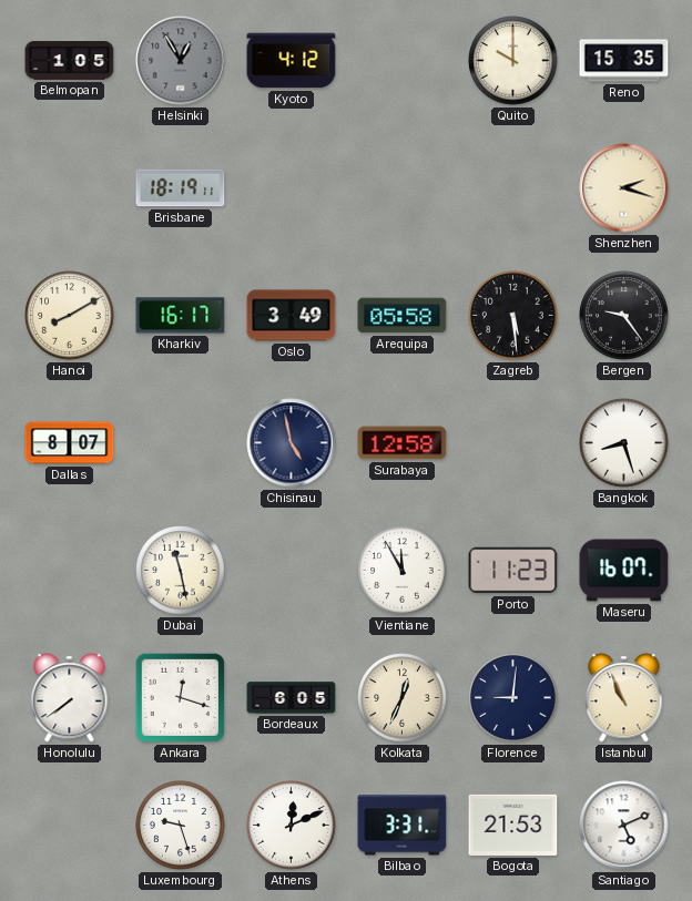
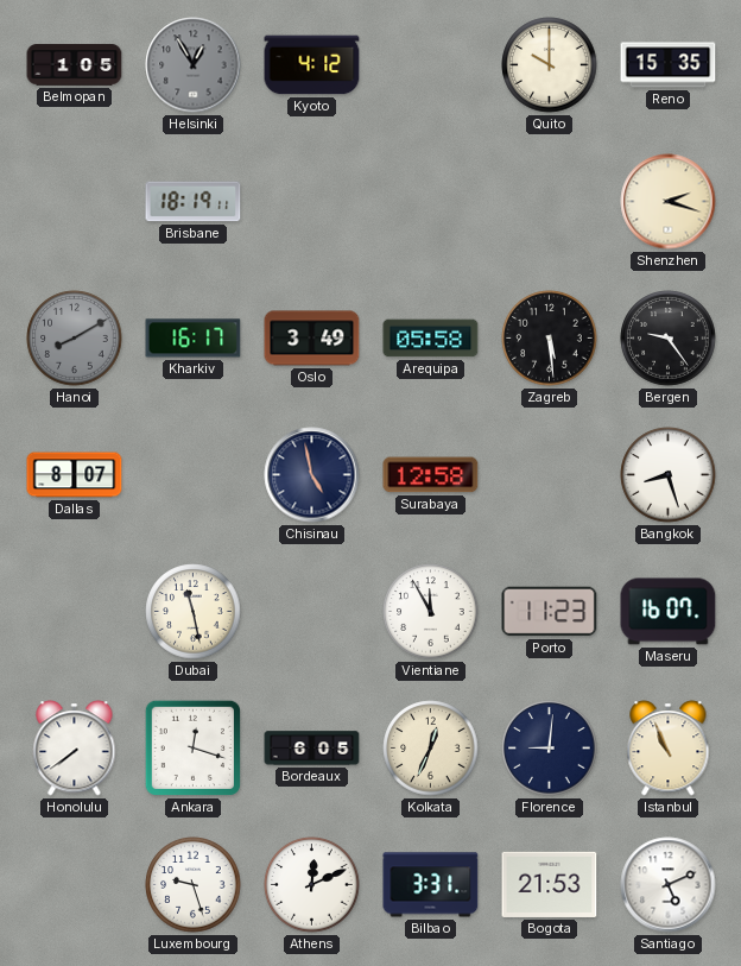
Hanoi dial: cream -> grey
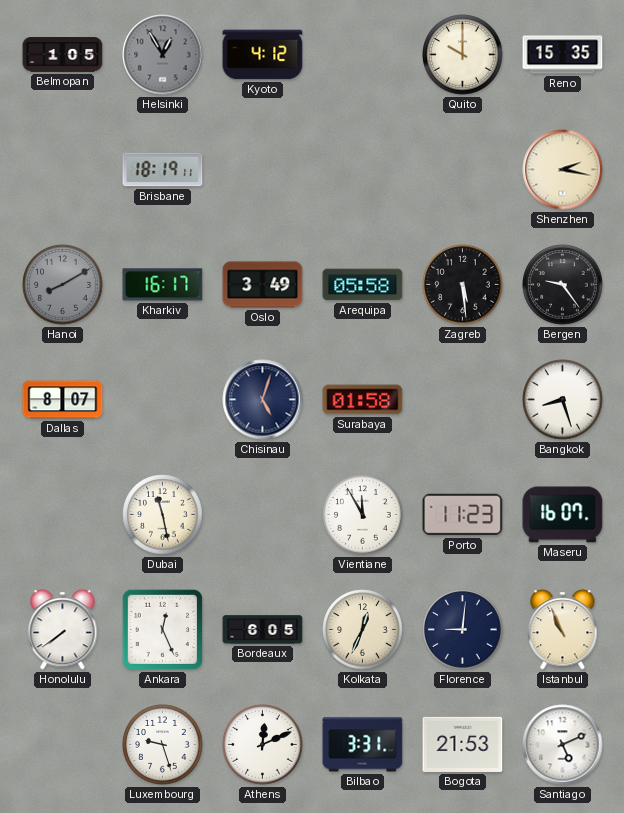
Shenzhen: 2:18 -> 2:17
Chisinau: 4:58 -> 5:03
Surabaya: 12:58 -> 01:58
Ankara: 12:18 -> 12:26
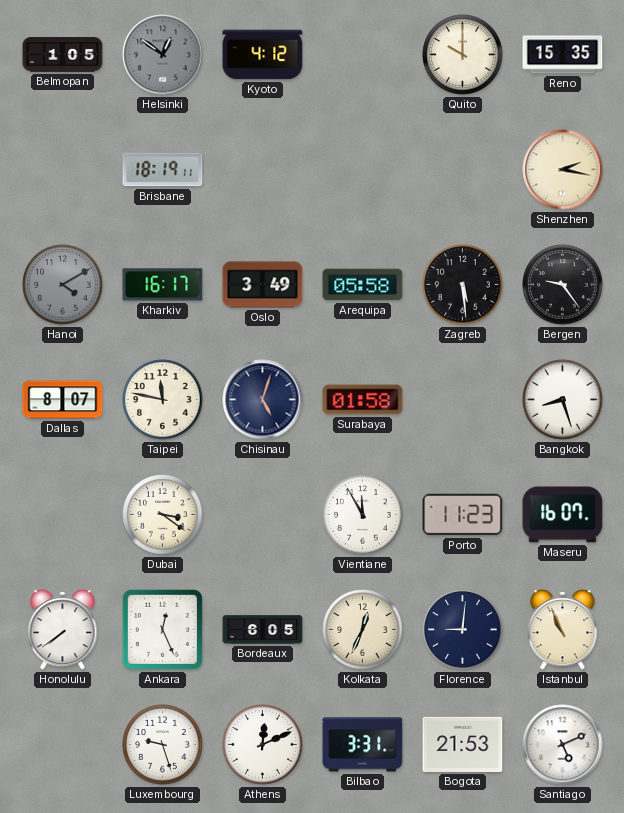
Helsinki: 12:55 -> 12:51
Hanoi: 8:10 -> 4:10
Taipei: none -> 11:47
Dubai: 11:28 -> 3:21
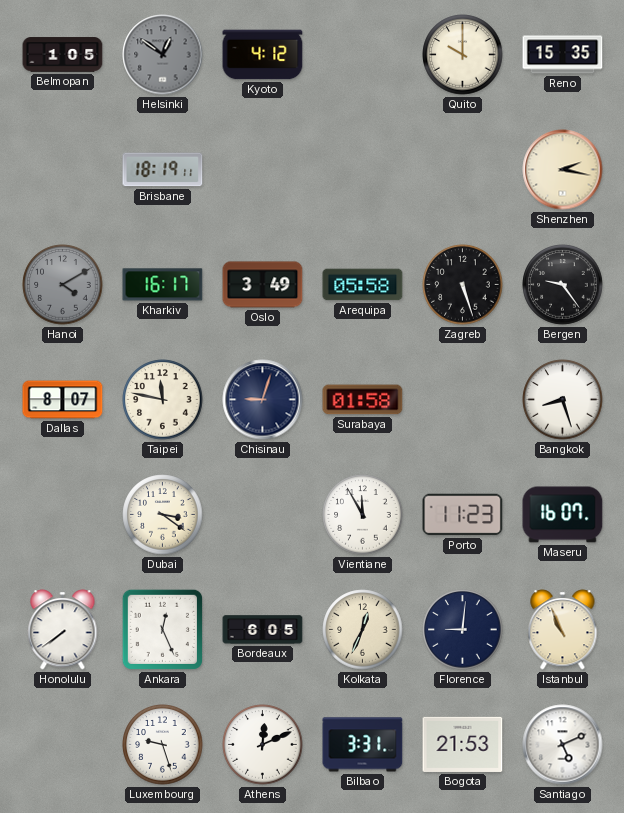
Zagreb: 5:29 -> 5:27
Chisinau: 5:03 -> 9:03
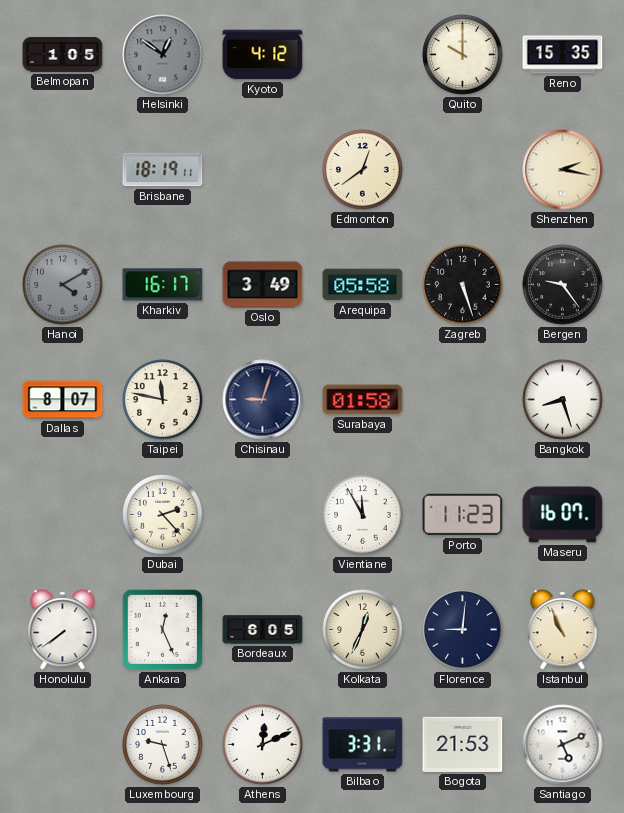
Edmonton: none -> 12:39
Dubai: 3:21 -> 2:23
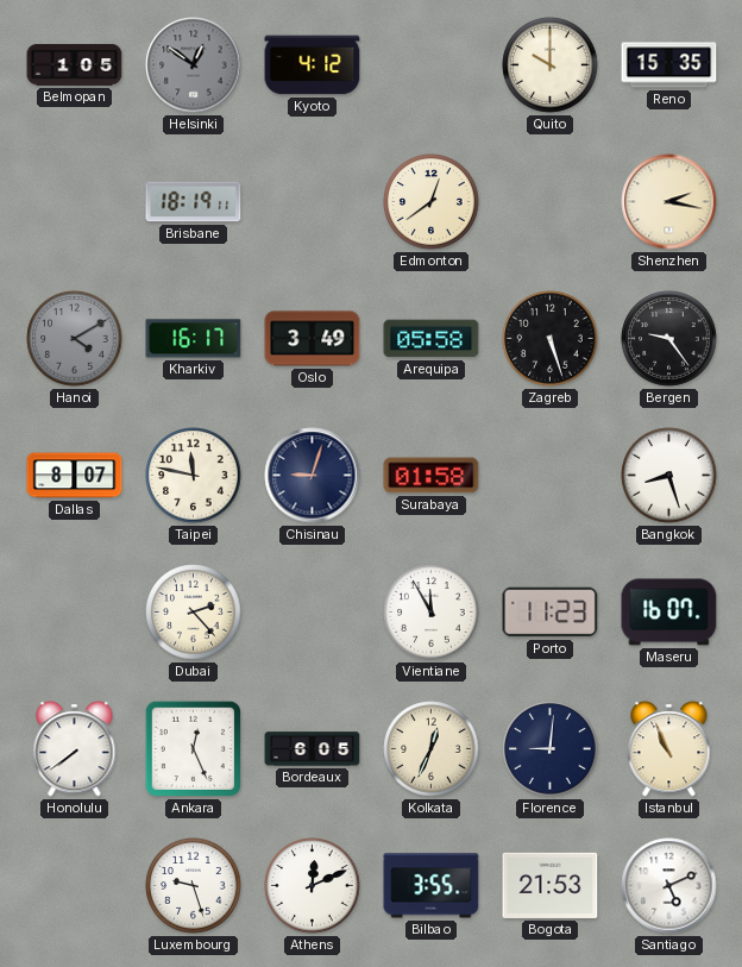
Bilbao: 3:31 -> 3:55
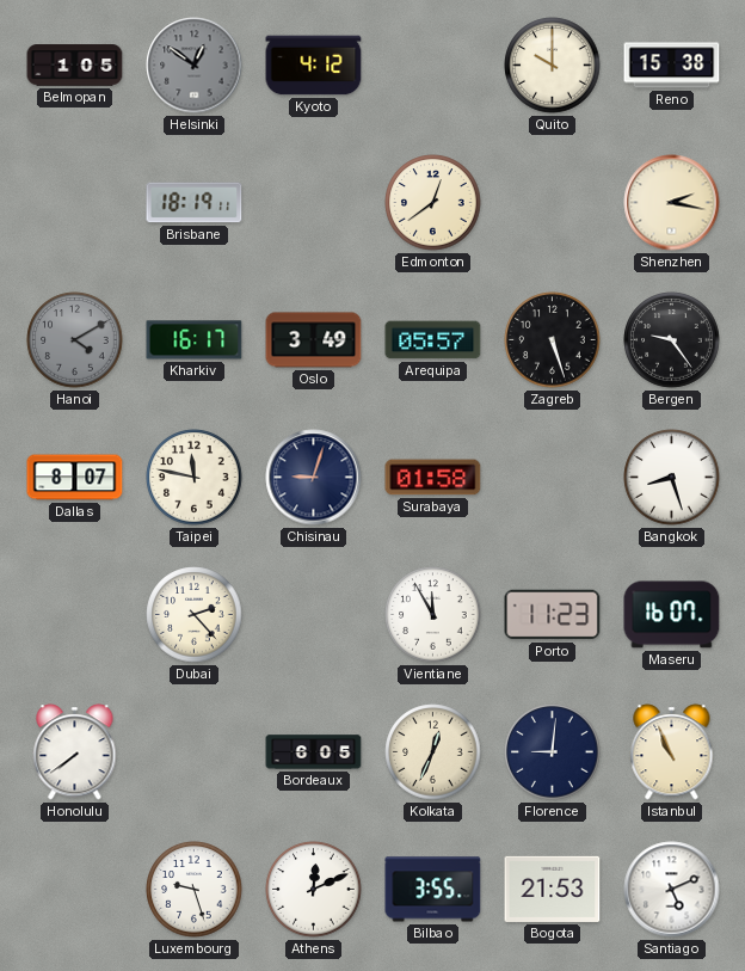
Reno: 15:35 -> 15:38
Arequipa: 05:58 -> 05:57
Ankara: 12:26 -> none
